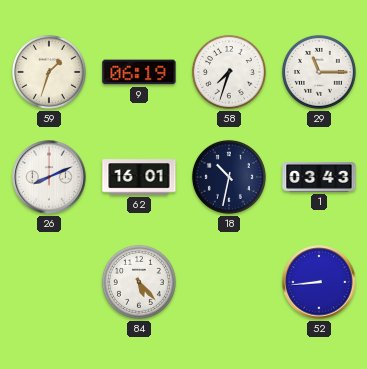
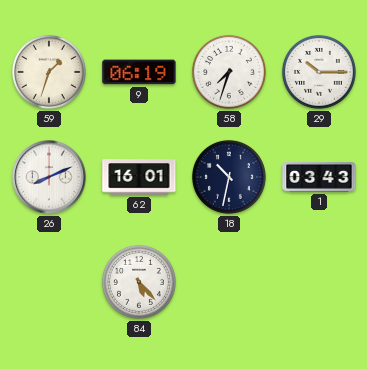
29: 11:15 -> 10:15
52: 8:44 -> none
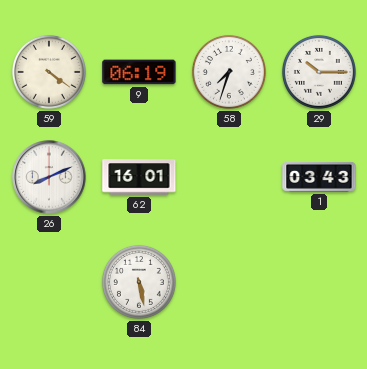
59: 1:33 -> 4:21
18: 10:32 -> none
84: 5:23 -> 5:28
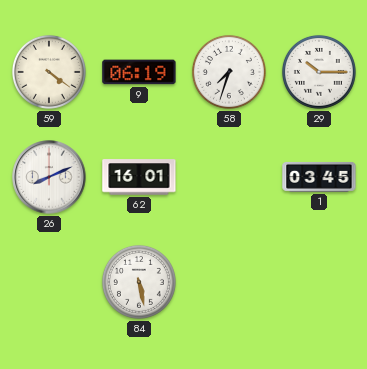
1: 03:43 -> 03:45
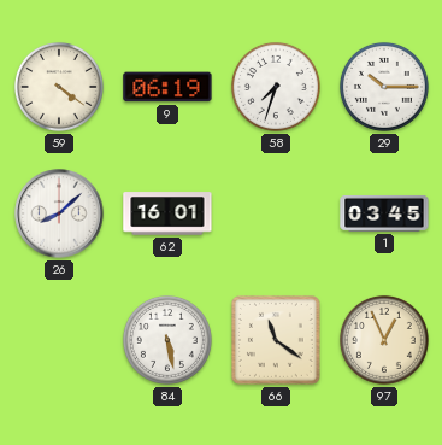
26: 8:11 -> 8:08
66: none -> 11:21
97: none -> 12:56
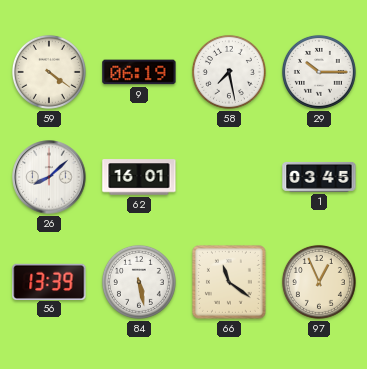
58: 7:33 -> 7:28
56: none -> 13:39
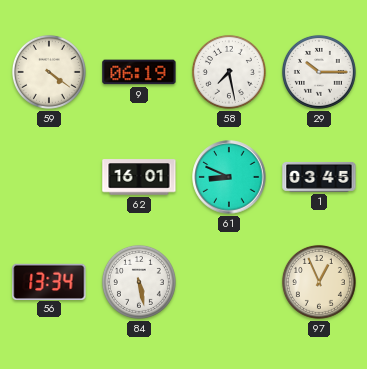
26: 8:08 -> none
61: none -> 8:49
56: 13:39 -> 13:34
66: 11:21 -> none
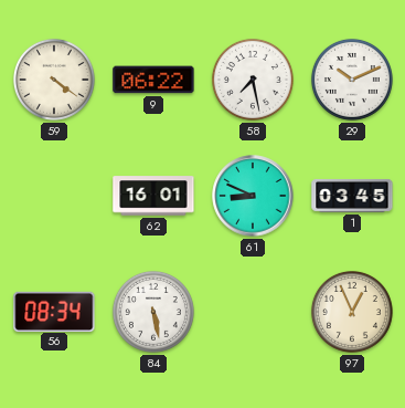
9: 06:19 -> 06:22
29: 10:15 -> 10:11
56: 13:34 -> 08:34
